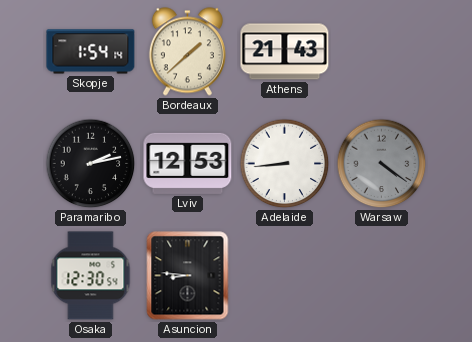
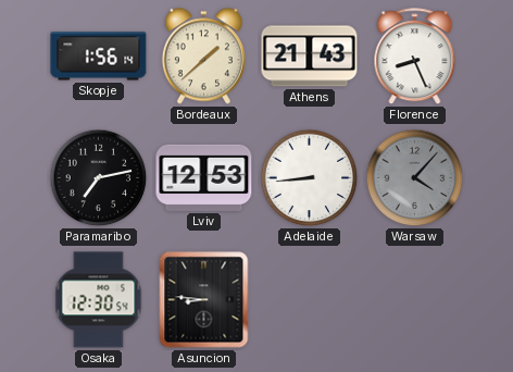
Skopje: 1:54 -> 1:56
Florence: none -> 8:26
Paramaribo: 2:13 -> 7:13
Warsaw: 4:21 -> 4:07
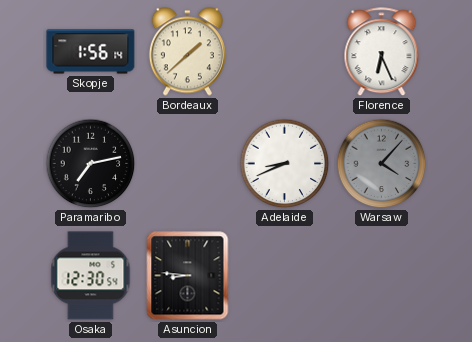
Athens: 21:43 -> none
Florence: 8:26 -> 6:26
Lviv: 12:53 -> none
Adelaide: 8:44 -> 8:41
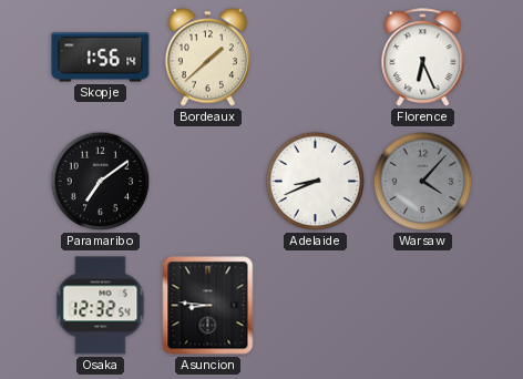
Paramaribo: 7:13 -> 7:09
Osaka: 12:30 -> 12:32
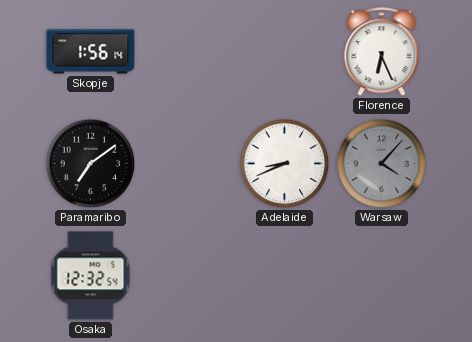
Bordeaux: 1:38 -> none
Asuncion: 8:46 -> none
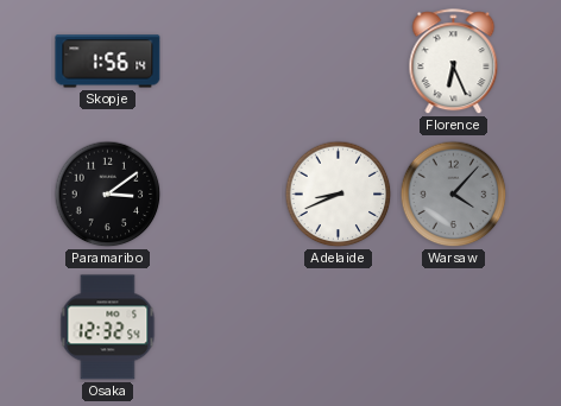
Paramaribo: 7:09 -> 3:09
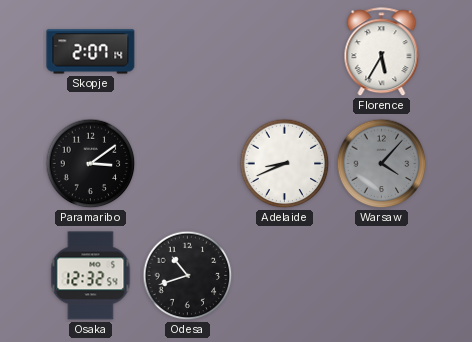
Skopje: 1:56 -> 2:07
Florence: 6:26 -> 5:35
Odesa: none -> 10:42
